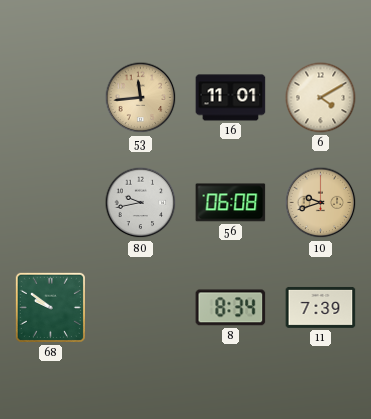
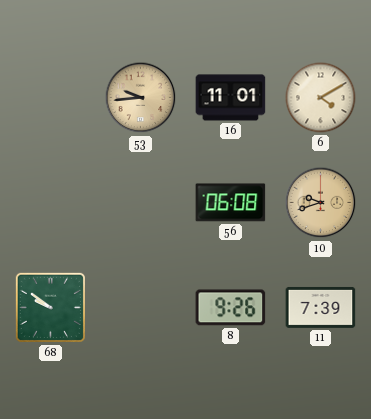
53: 11:44 -> 9:44
80: 9:43 -> none
8: 8:34 -> 9:26
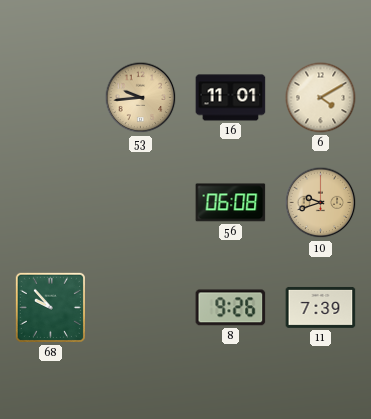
68: 9:51 -> 9:53
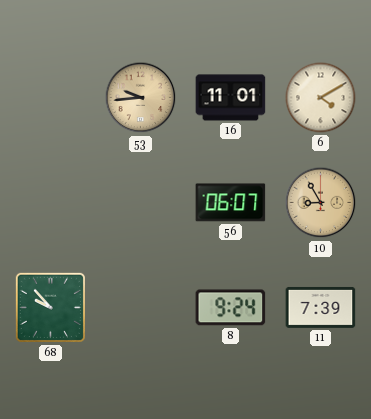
56: 06:08 -> 06:07
10: 9:42 -> 8:55
8: 9:26 -> 9:24
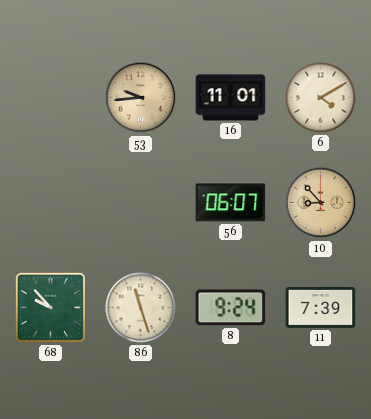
10: 8:55 -> 8:53
86: none -> 11:27
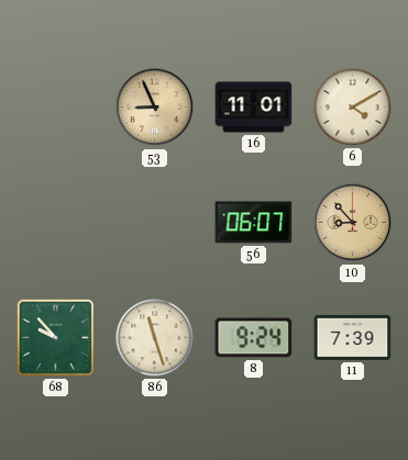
53: 9:44 -> 8:56
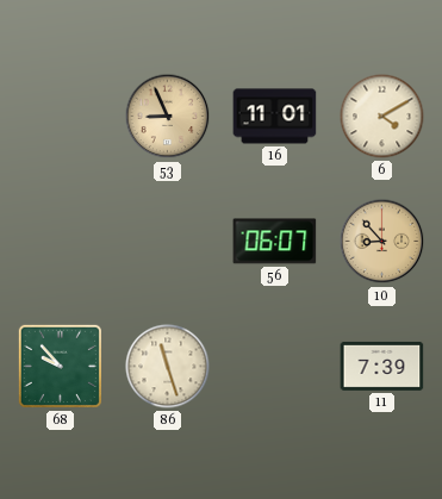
8: 9:24 -> none
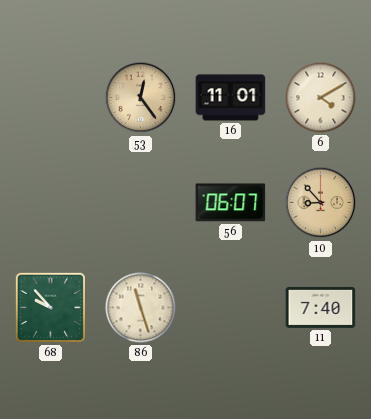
53: 8:56 -> 12:24
11: 7:39 -> 7:40
